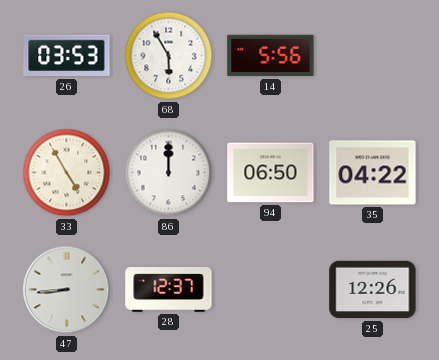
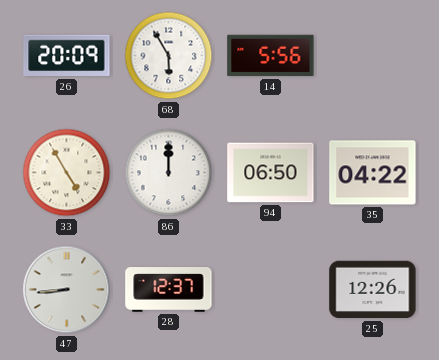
26: 03:53 -> 20:09
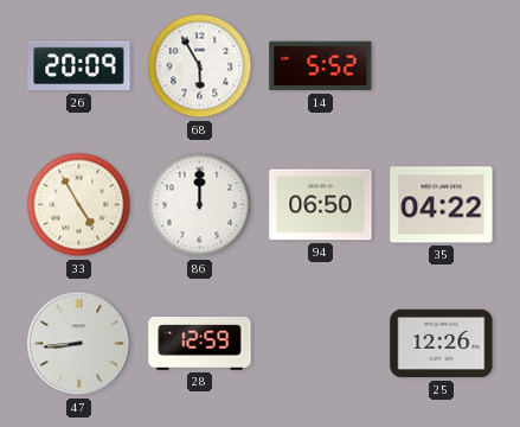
14: 5:56 -> 5:52
28: 12:37 -> 12:59
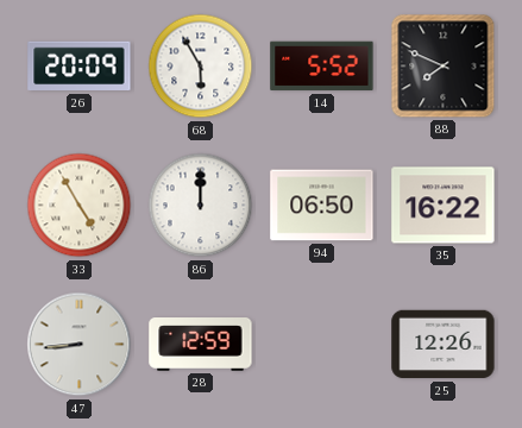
88: none -> 7:49
35: 04:22 -> 16:22
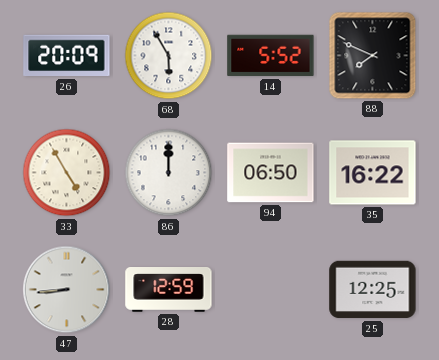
25: 12:26 -> 12:25
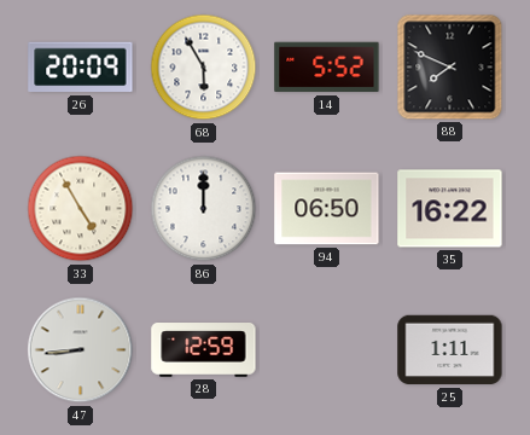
25: 12:25 -> 1:11
